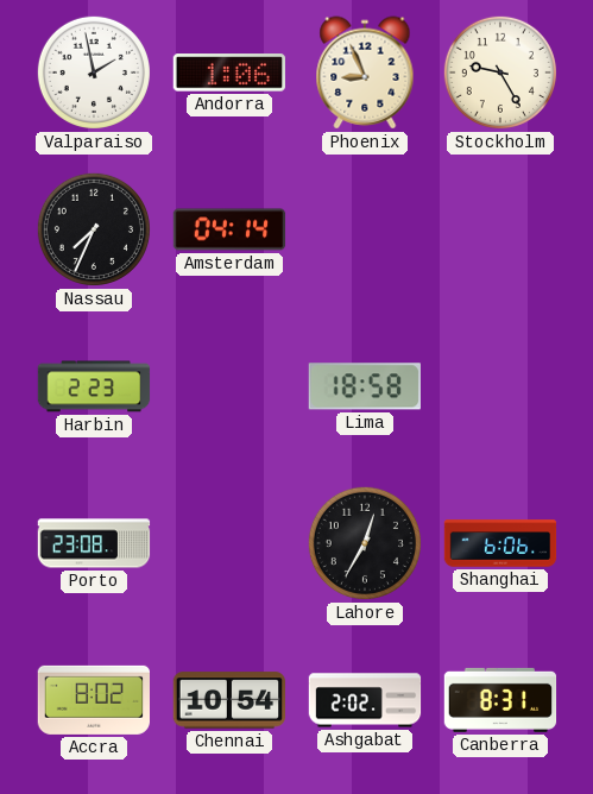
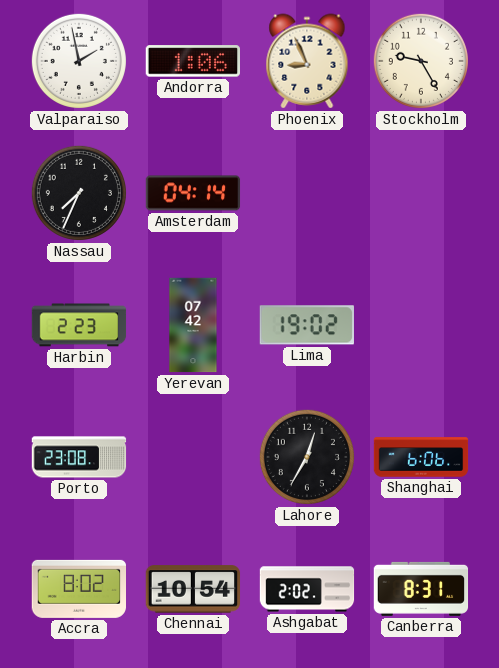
Yerevan: none -> 07:42
Lima: 18:58 -> 19:02
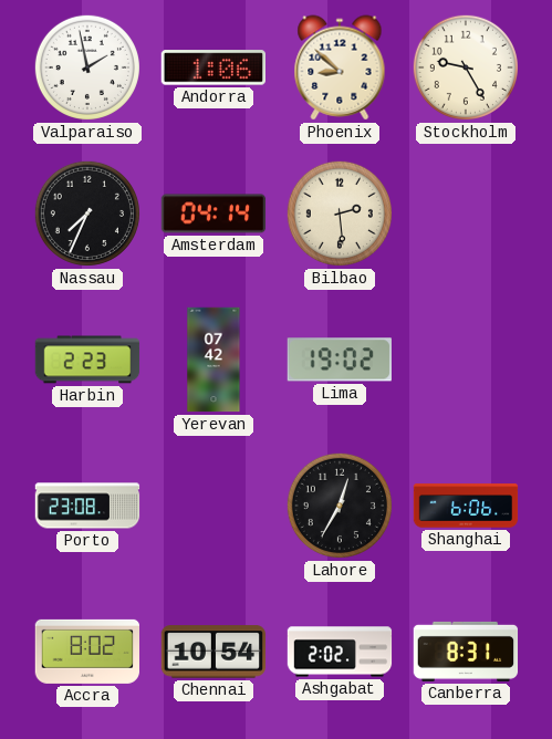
Phoenix: 8:56 -> 8:52
Bilbao: none -> 2:29
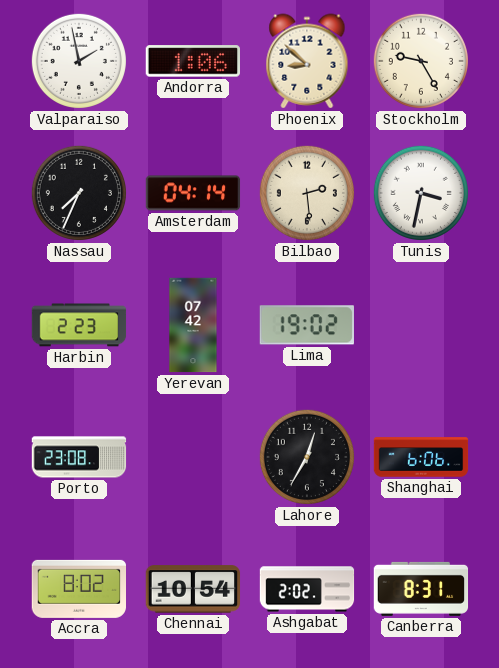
Tunis: none -> 3:32
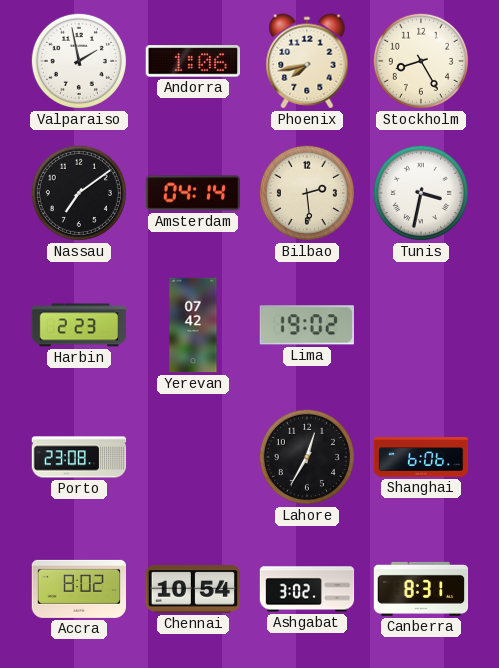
Phoenix: 8:52 -> 7:43
Stockholm: 9:25 -> 8:25
Nassau: 7:34 -> 7:09
Ashgabat: 2:02 -> 3:02
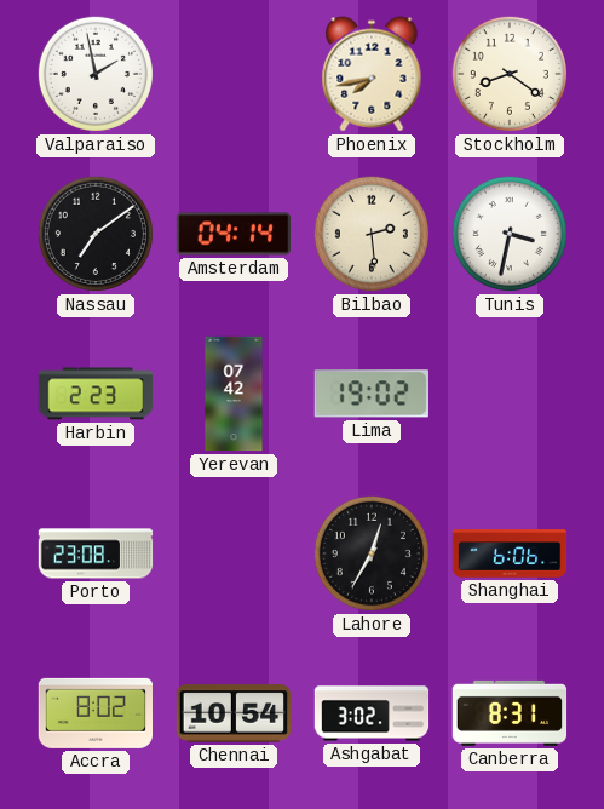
Andorra: 1:06 -> none
Stockholm: 8:25 -> 8:21
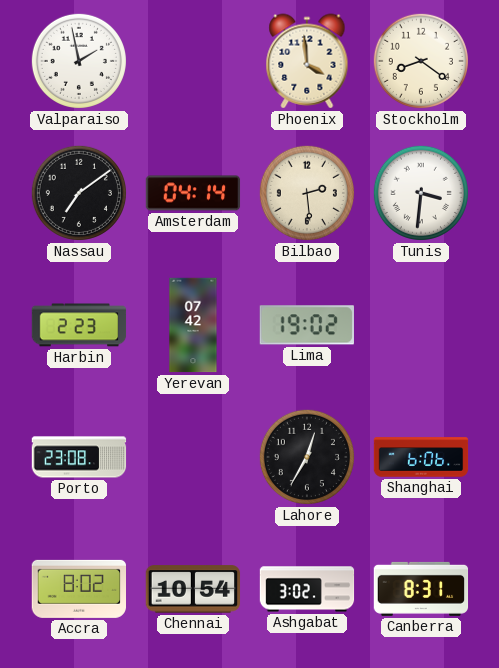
Phoenix: 7:43 -> 3:59
Tunis: 3:32 -> 3:31
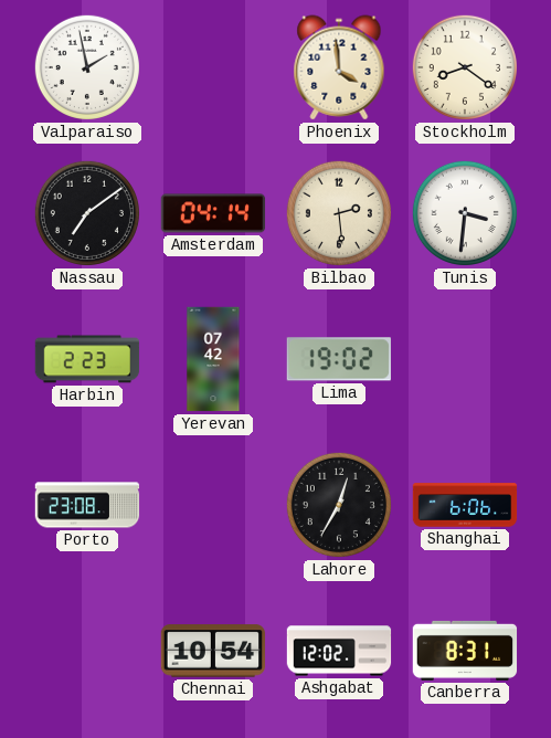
Accra: 8:02 -> none
Ashgabat: 3:02 -> 12:02
